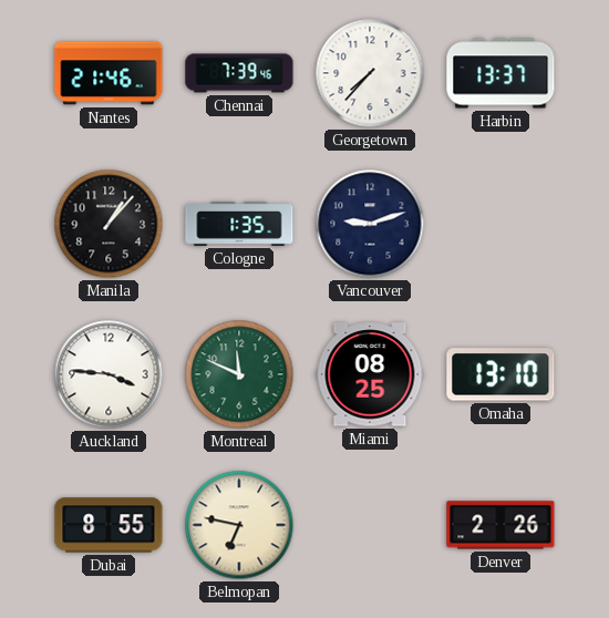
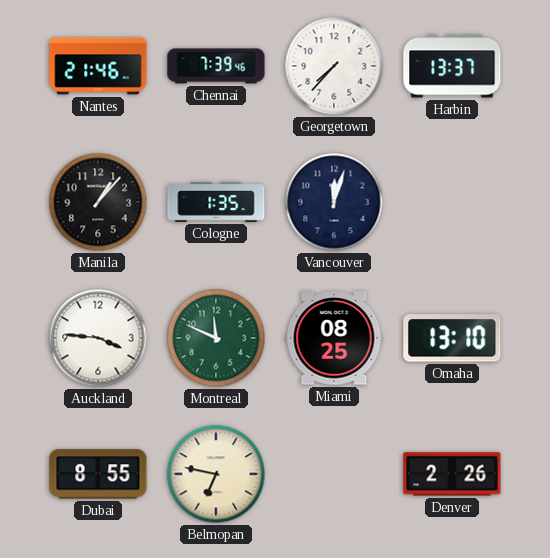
Vancouver: 9:12 -> 12:03
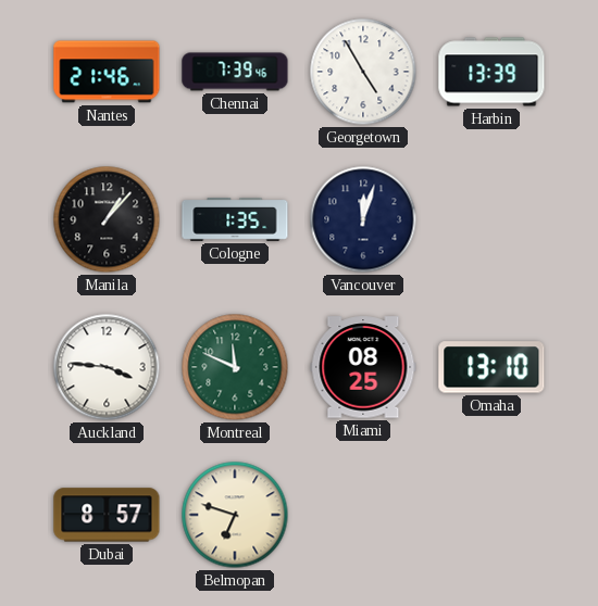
Georgetown: 7:37 -> 4:55
Harbin: 13:37 -> 13:39
Dubai: 8:55 -> 8:57
Belmopan: 6:47 -> 6:48
Denver: 2:26 -> none
